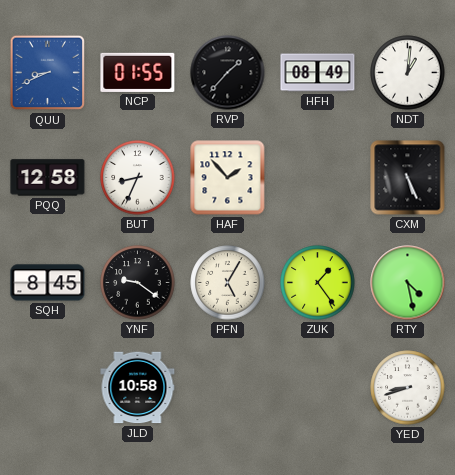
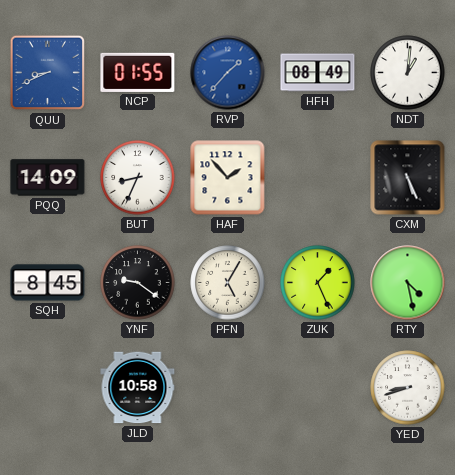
RVP dial: black -> blue
PQQ: 12:58 -> 14:09
ZUK: 1:24 -> 1:26
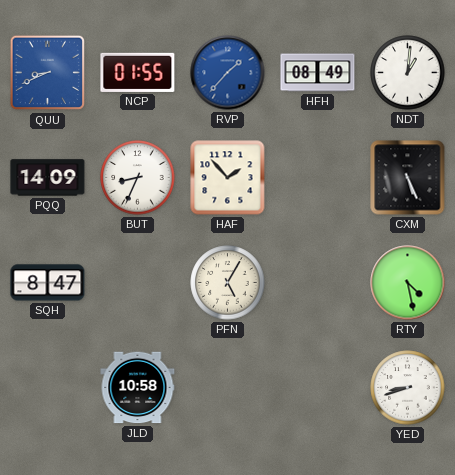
SQH: 8:45 -> 8:47
YNF: 9:21 -> none
ZUK: 1:26 -> none
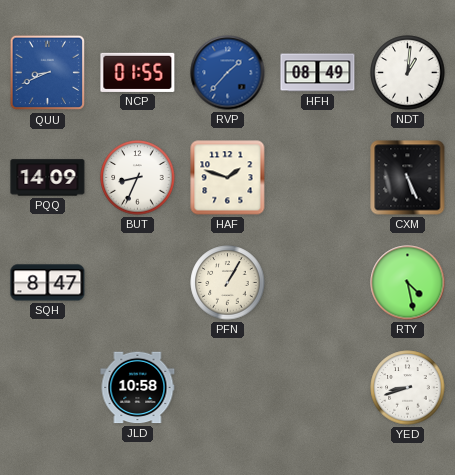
HAF: 1:53 -> 1:48
PFN: 5:05 -> 1:05
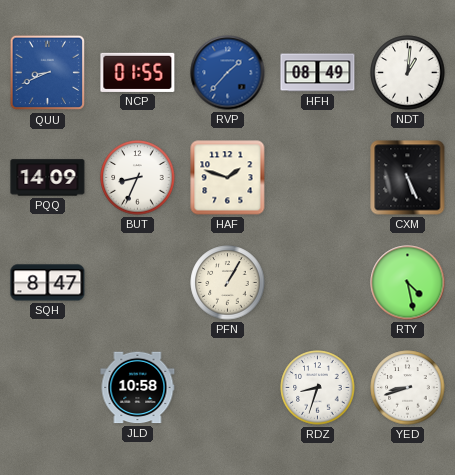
RDZ: none -> 8:33
